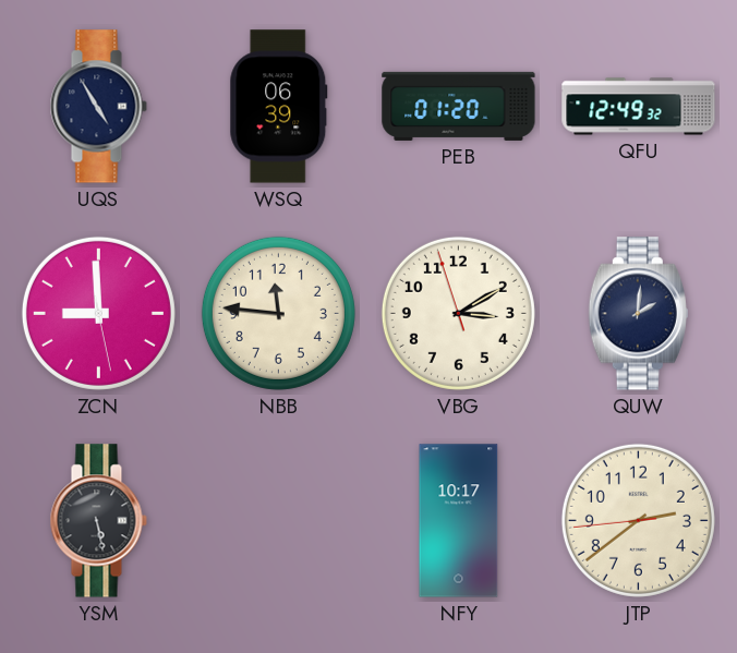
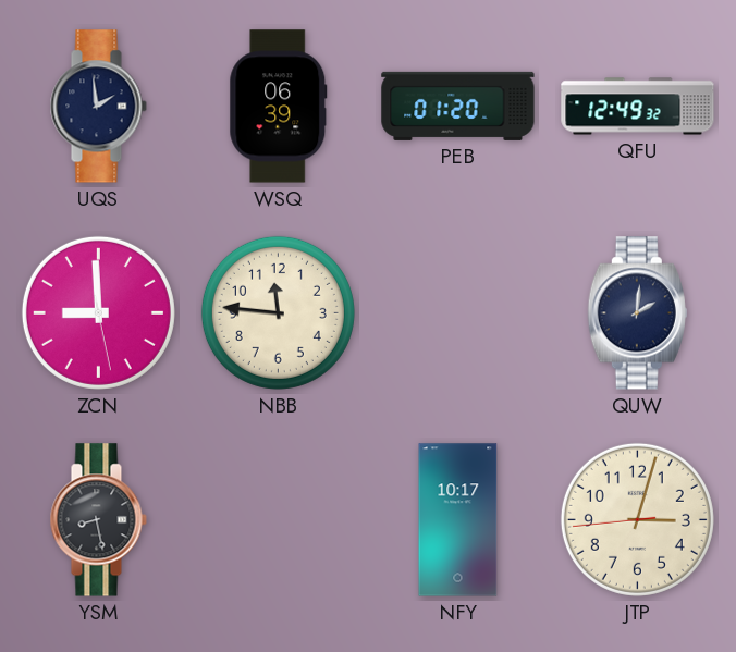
UQS: 4:55 -> 1:59
VBG: 3:09 -> none
YSM: 5:28 -> 8:28
JTP: 2:38 -> 3:02
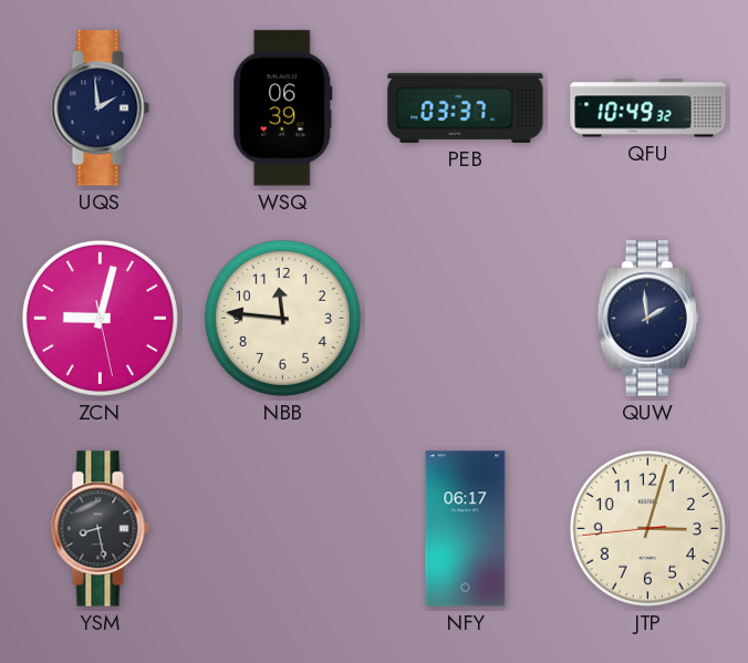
PEB: 01:20 -> 03:37
QFU: 12:49 -> 10:49
ZCN: 8:59 -> 9:02
QUW: 2:01 -> 1:59
NFY: 10:17 -> 06:17
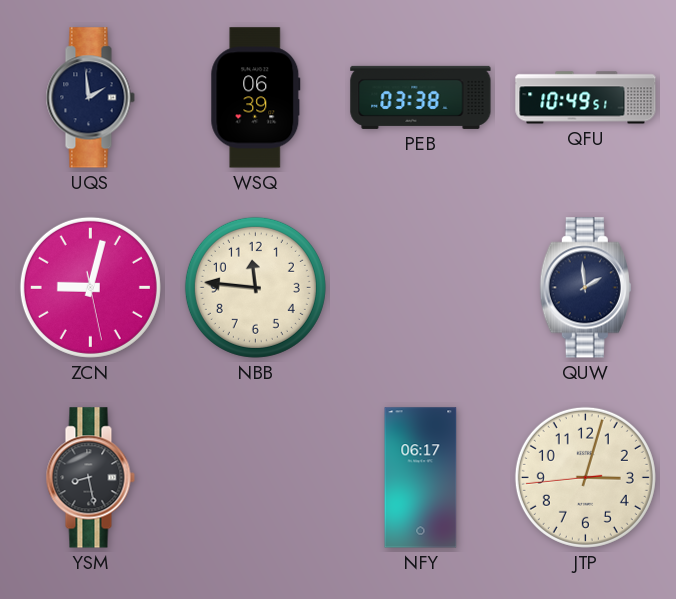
PEB: 03:37 -> 03:38
QFU: 10:49:32 -> 10:49:51
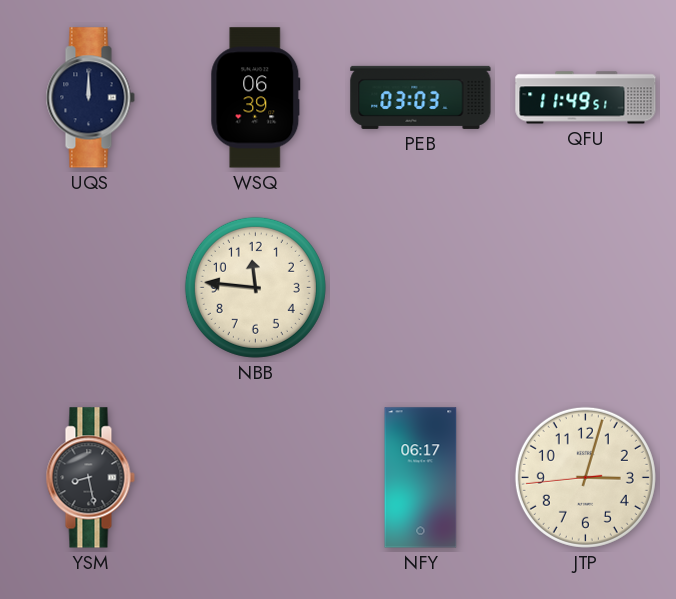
UQS: 1:59 -> 12:00
PEB: 03:38 -> 03:03
QFU: 10:49 -> 11:49
ZCN: 9:02 -> none
QUW: 1:59 -> none
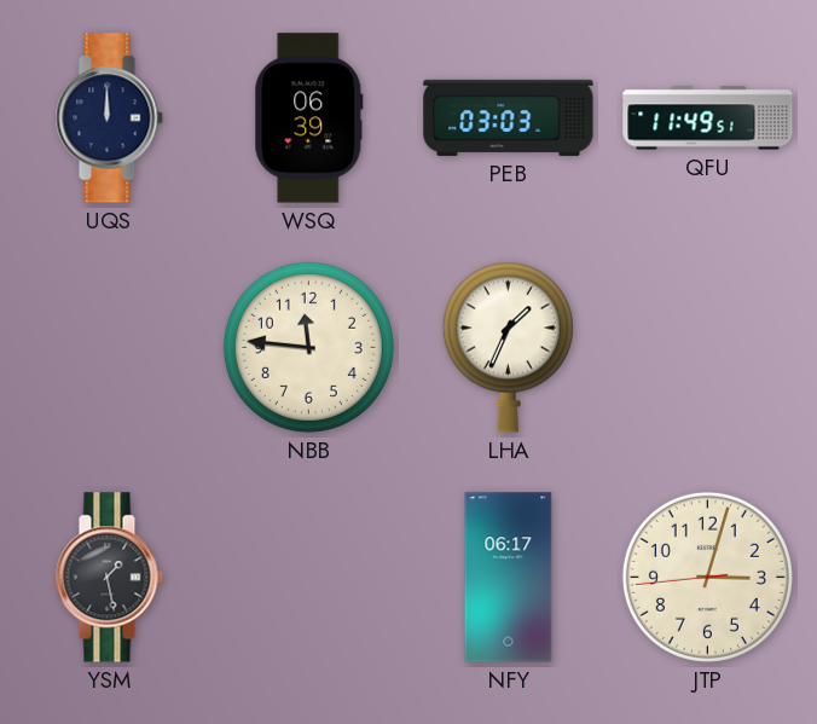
LHA: none -> 1:34
YSM: 8:28 -> 1:28
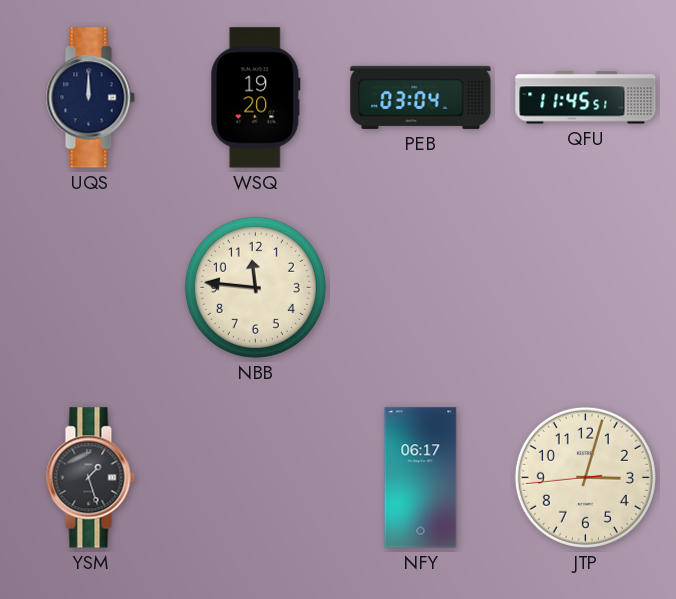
WSQ: 06:39 -> 19:20
PEB: 03:03 -> 03:04
QFU: 11:49 -> 11:45
LHA: 1:34 -> none
YSM: 1:28 -> 1:27
